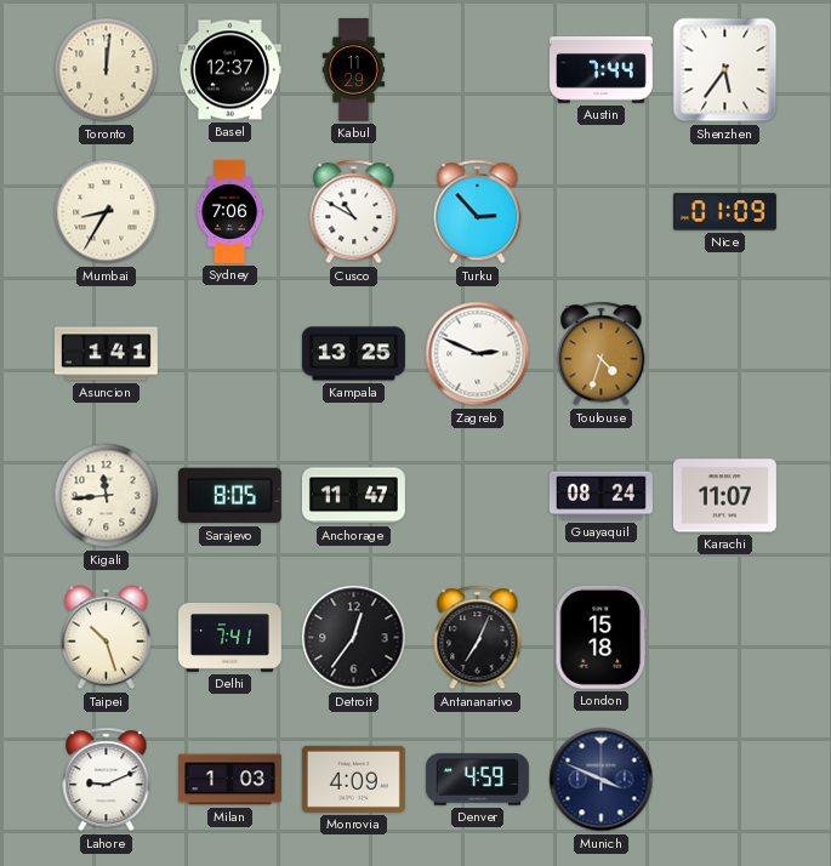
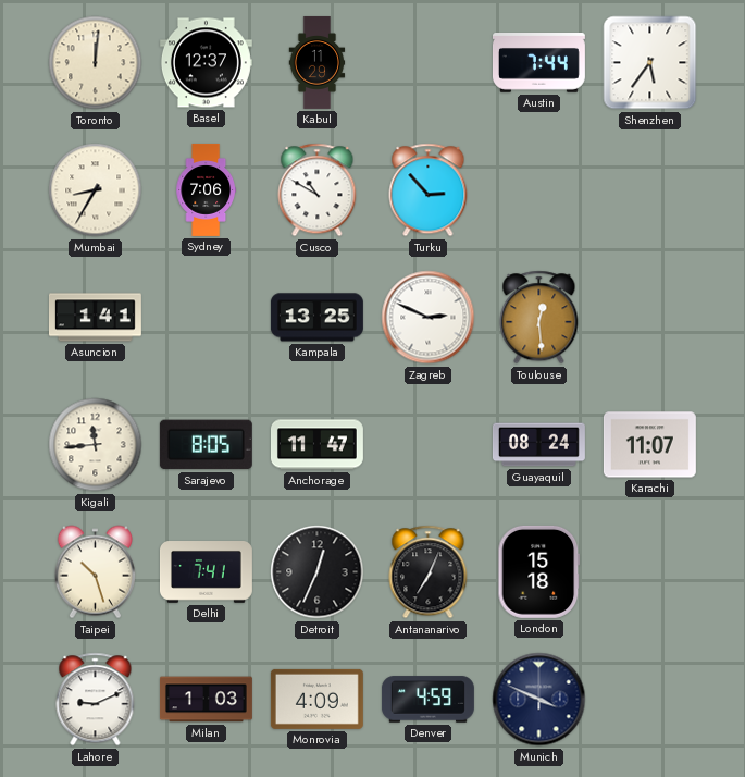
Nice: 01:09 -> none
Toulouse: 4:33 -> 12:29
Detroit: 12:36 -> 12:34
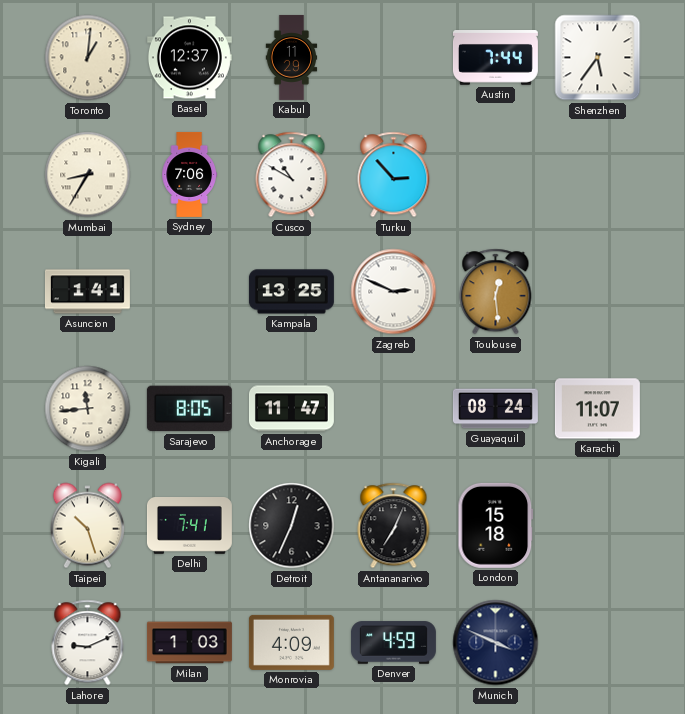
Toronto: 12:01 -> 1:01
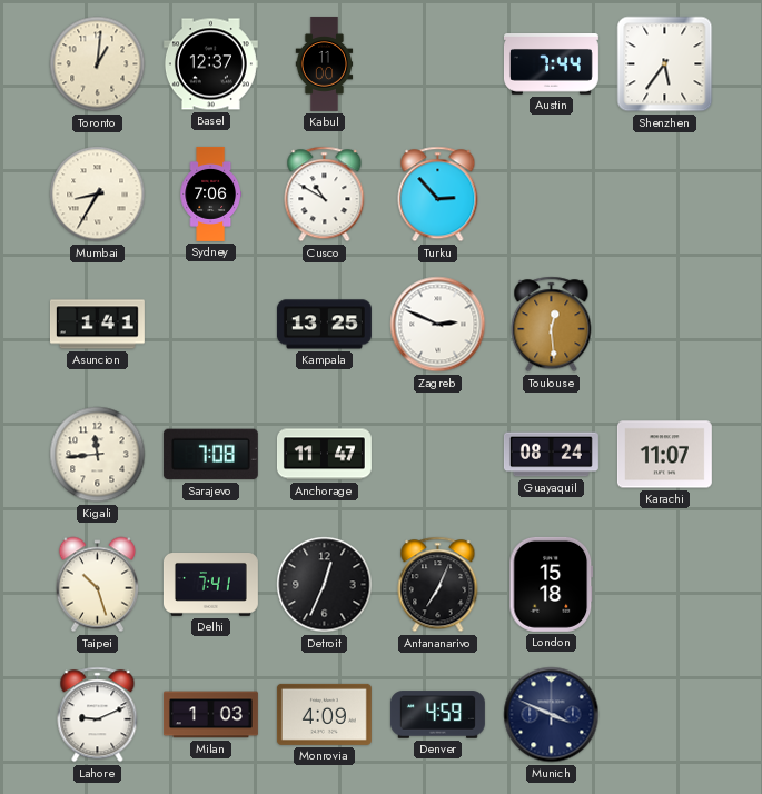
Kabul: 11:29 -> 11:00
Sarajevo: 8:05 -> 7:08
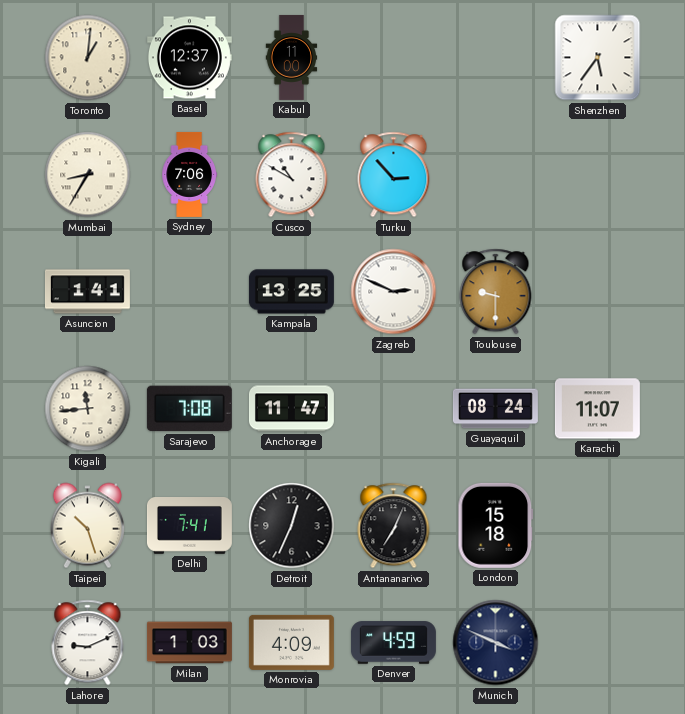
Austin: 7:44 -> none
Toulouse: 12:29 -> 9:30
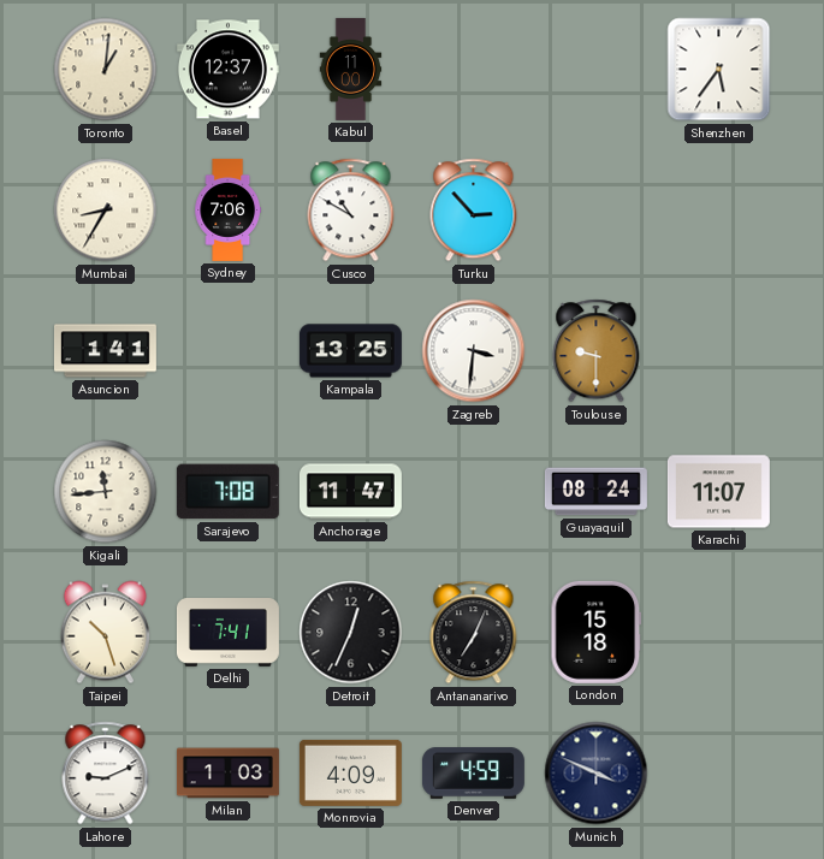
Zagreb: 2:49 -> 3:31
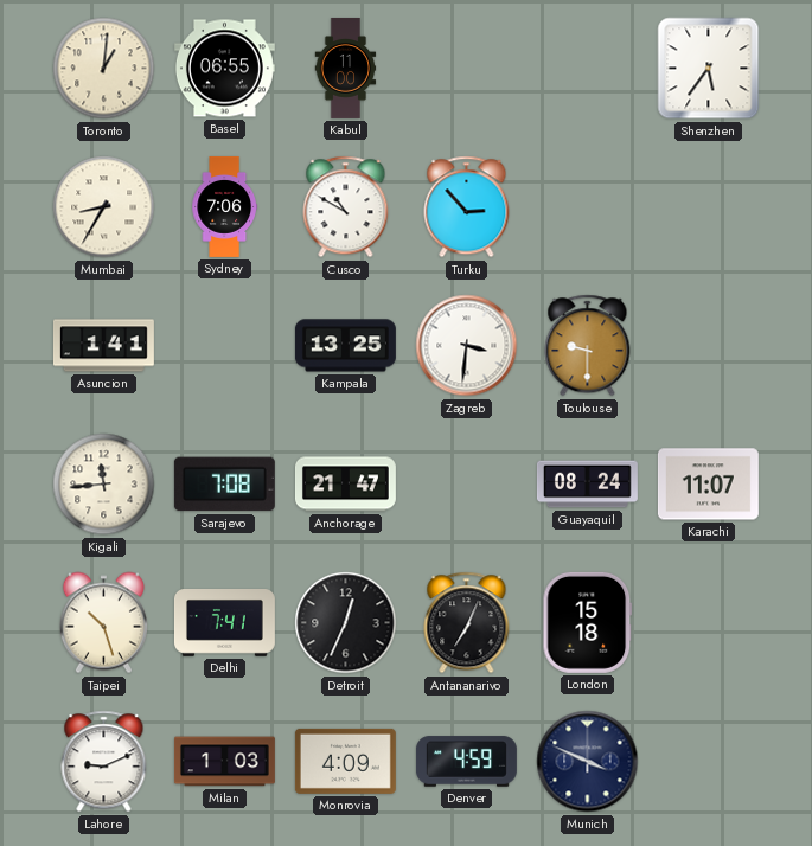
Basel: 12:37 -> 06:55
Anchorage: 11:47 -> 21:47
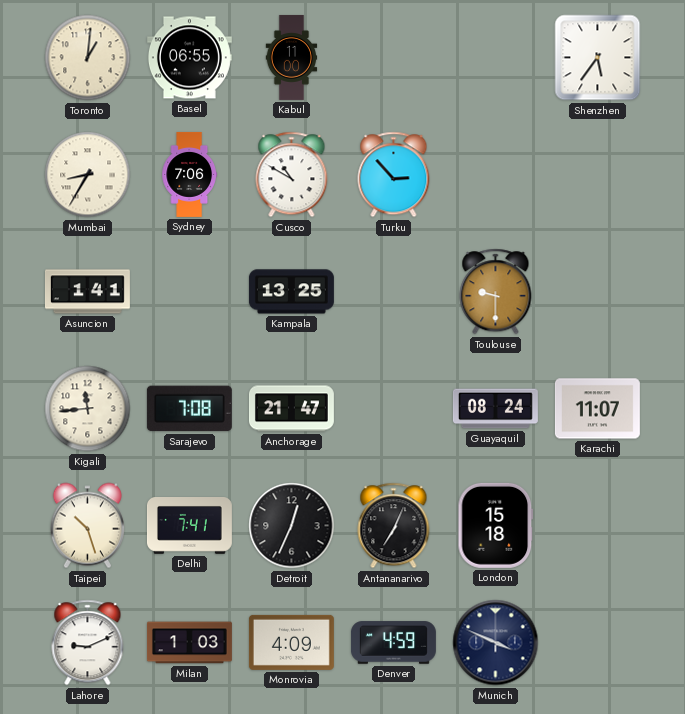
Zagreb: 3:31 -> none
